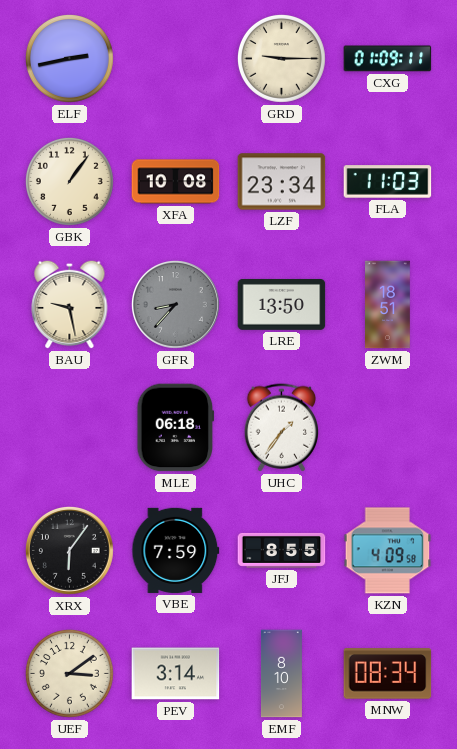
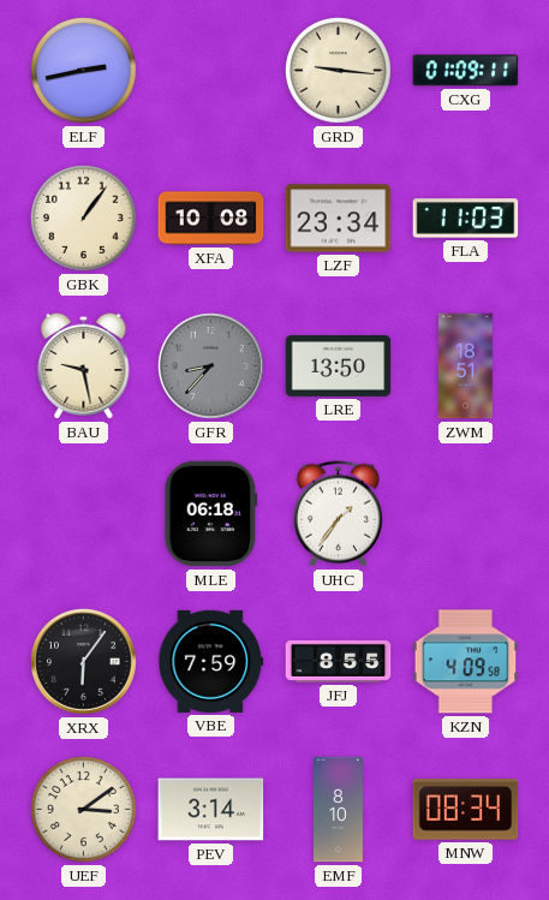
GRD: 9:15 -> 9:16
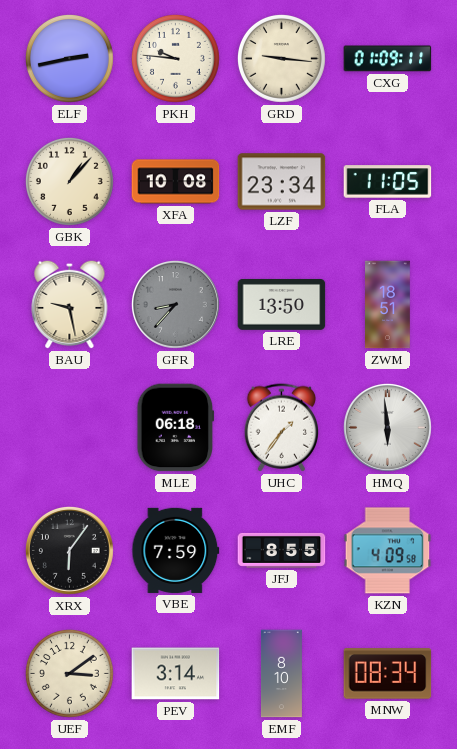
PKH: none -> 9:46
GBK: 1:06 -> 1:07
FLA: 11:03 -> 11:05
HMQ: none -> 5:59
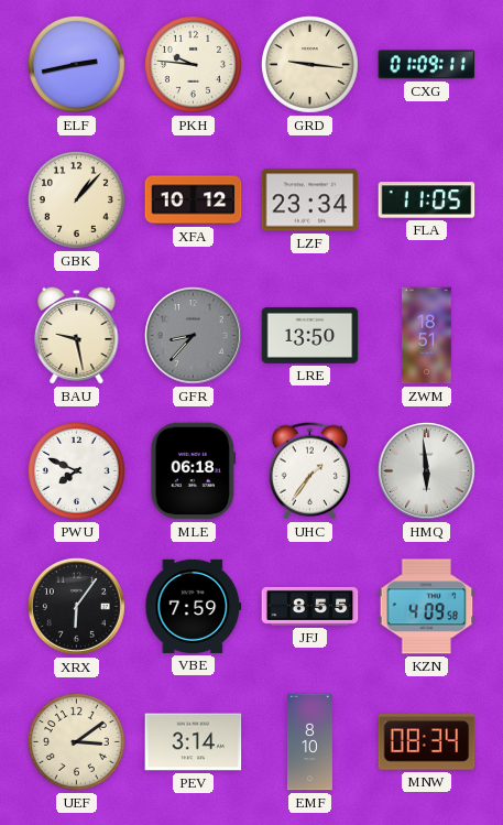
XFA: 10:08 -> 10:12
PWU: none -> 7:49
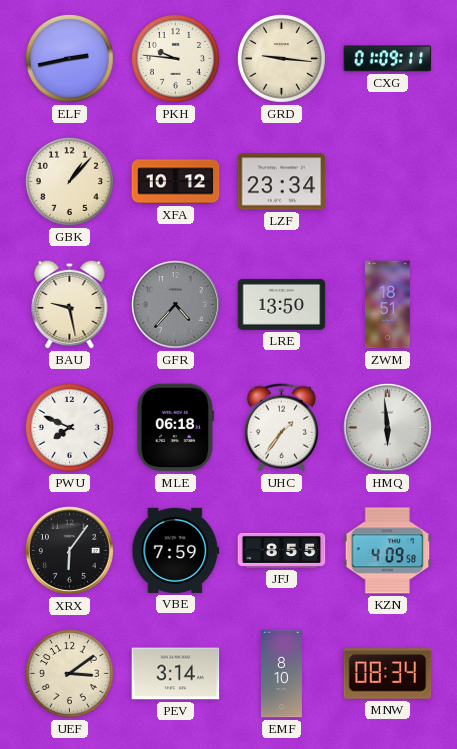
FLA: 11:05 -> none
GFR: 8:37 -> 4:37
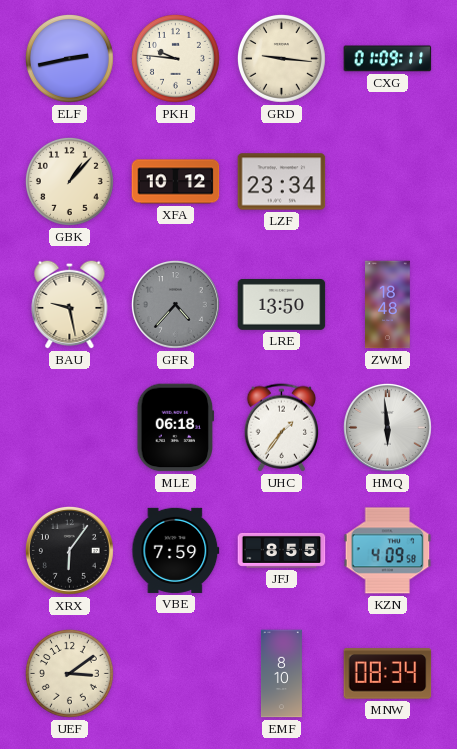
ZWM: 18:51 -> 18:48
PWU: 7:49 -> none
PEV: 3:14 -> none
